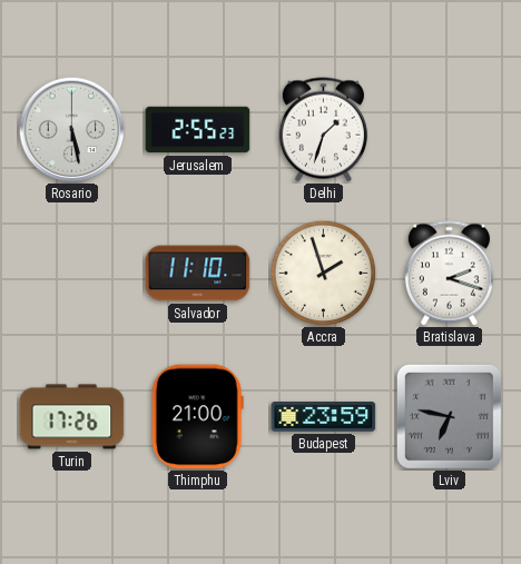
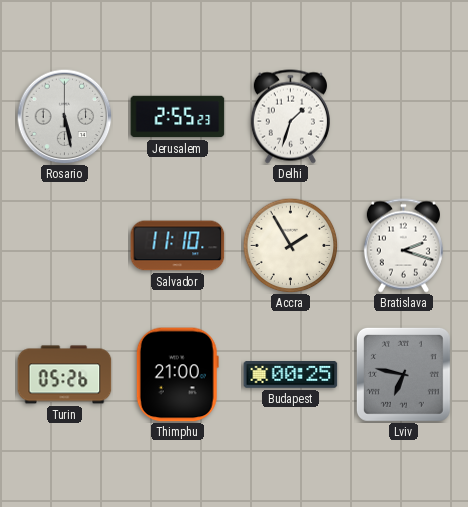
Accra: 1:57 -> 1:55
Turin: 17:26 -> 05:26
Budapest: 23:59 -> 00:25
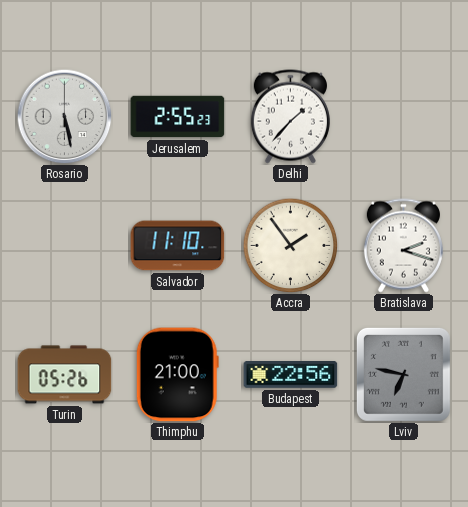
Delhi: 1:33 -> 1:37
Accra: 1:55 -> 1:54
Budapest: 00:25 -> 22:56
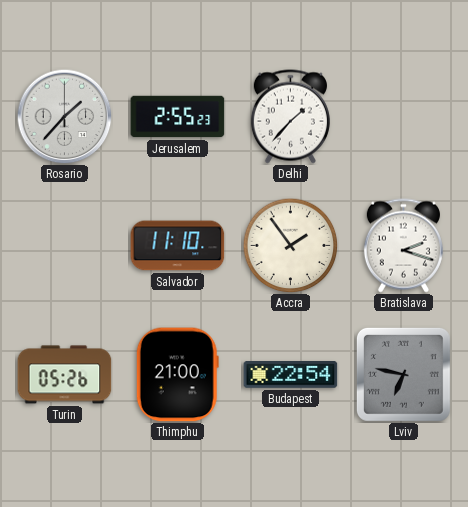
Rosario: 5:28 -> 1:37
Budapest: 22:56 -> 22:54
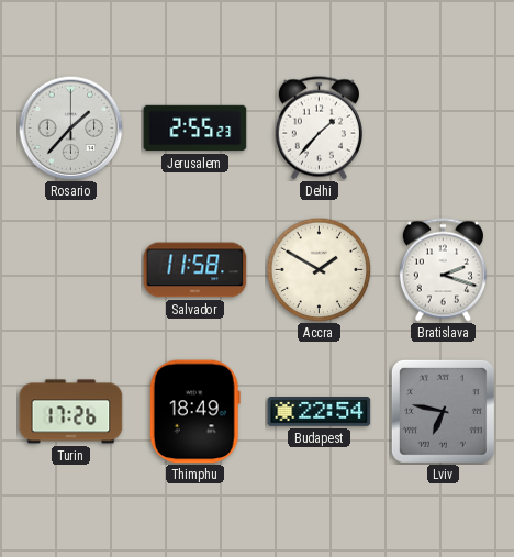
Salvador: 11:10 -> 11:58
Accra: 1:54 -> 1:50
Turin: 05:26 -> 17:26
Thimphu: 21:00 -> 18:49
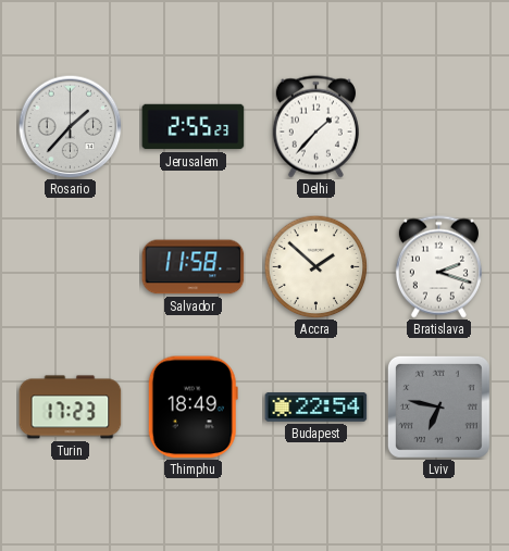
Accra: 1:50 -> 1:52
Turin: 17:26 -> 17:23
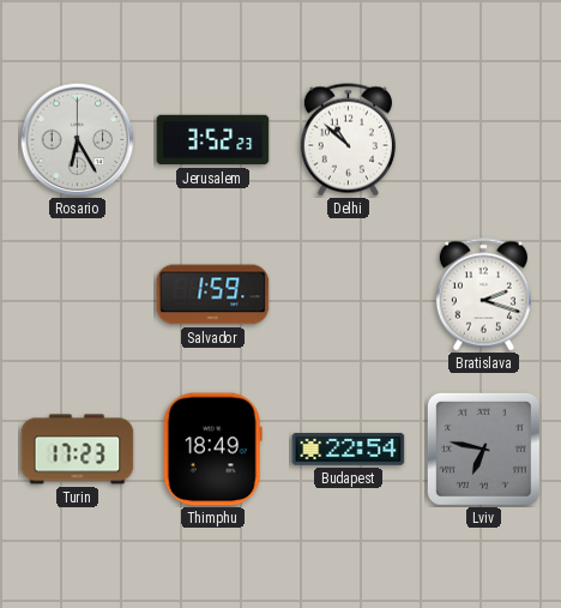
Rosario: 1:37 -> 6:25
Jerusalem: 2:55 -> 3:52
Delhi: 1:37 -> 10:52
Salvador: 11:58 -> 1:59
Accra: 1:52 -> none
